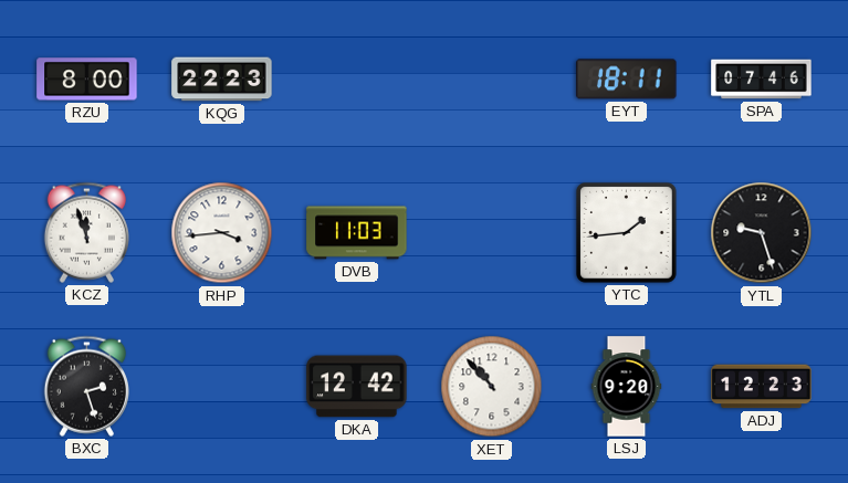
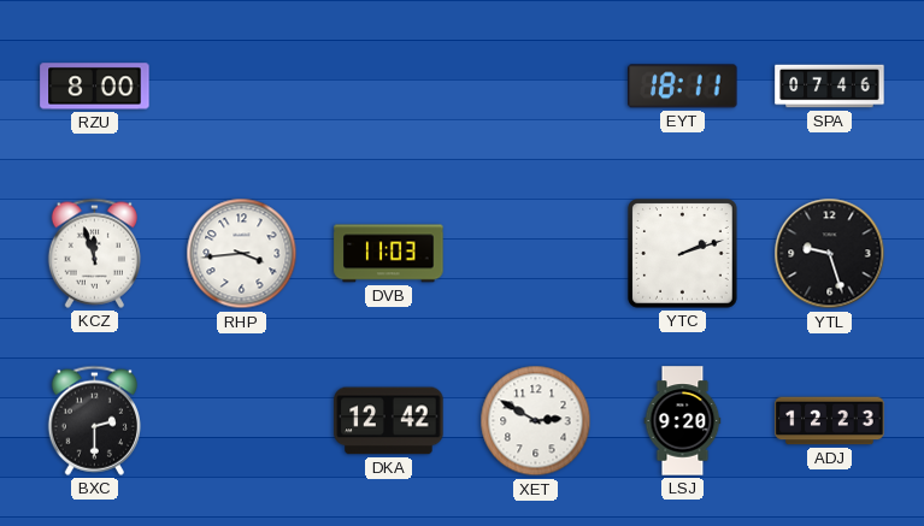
KQG: 22:23 -> none
YTC: 1:44 -> 2:12
BXC: 2:27 -> 2:30
XET: 10:53 -> 2:50
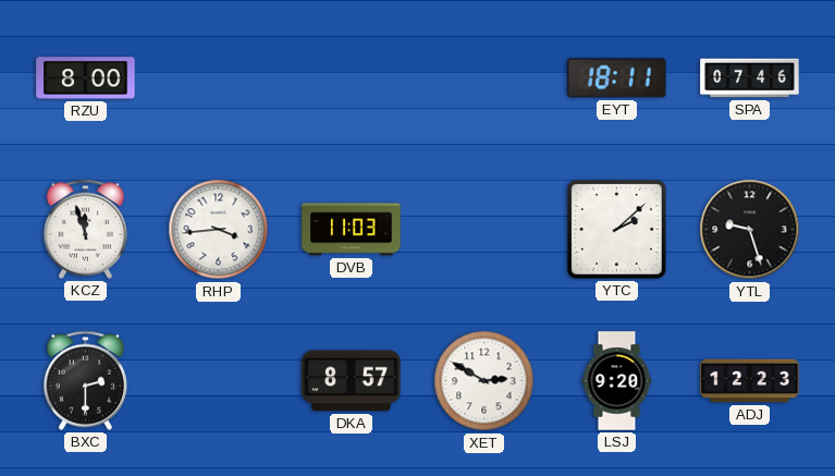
YTC: 2:12 -> 2:08
DKA: 12:42 -> 8:57
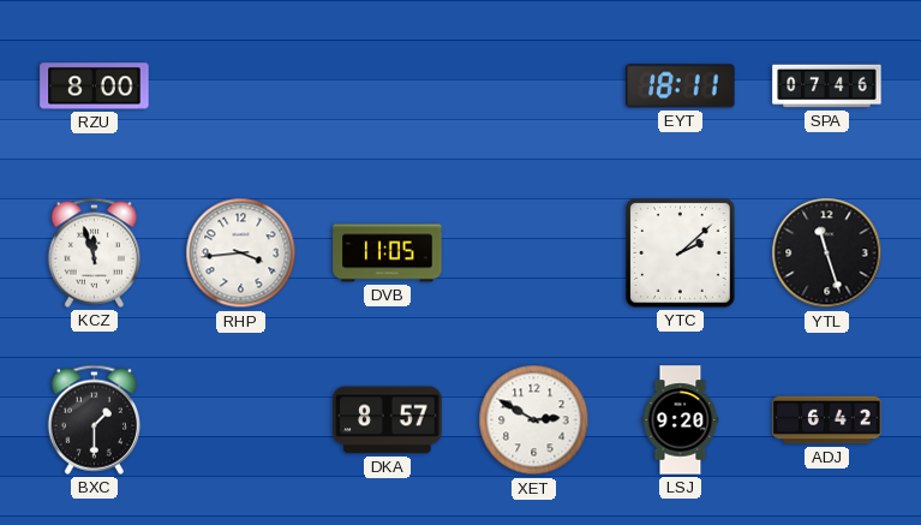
DVB: 11:03 -> 11:05
YTL: 9:27 -> 11:27
BXC: 2:30 -> 1:30
ADJ: 12:23 -> 6:42
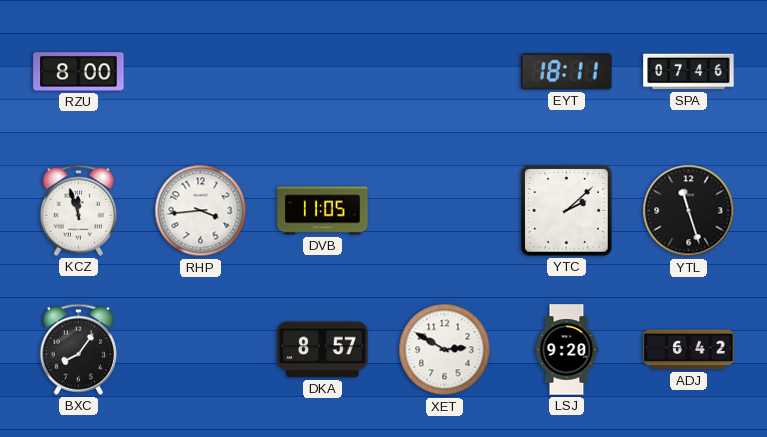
BXC: 1:30 -> 8:06
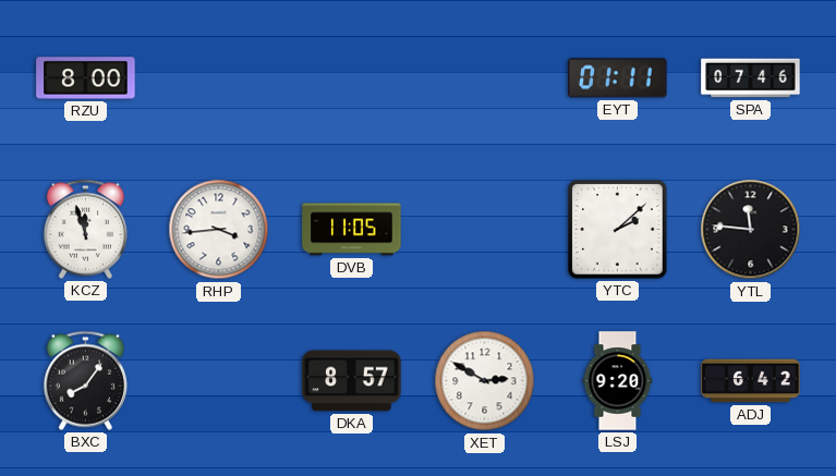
EYT: 18:11 -> 01:11
YTL: 11:27 -> 11:46
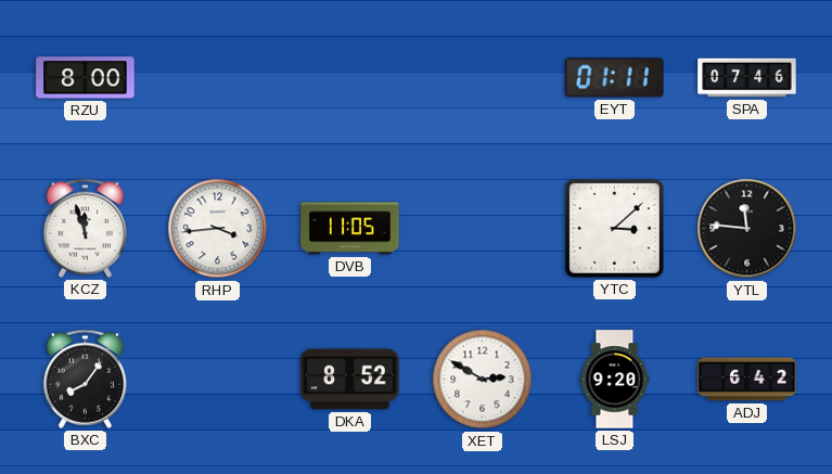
YTC: 2:08 -> 3:08
DKA: 8:57 -> 8:52
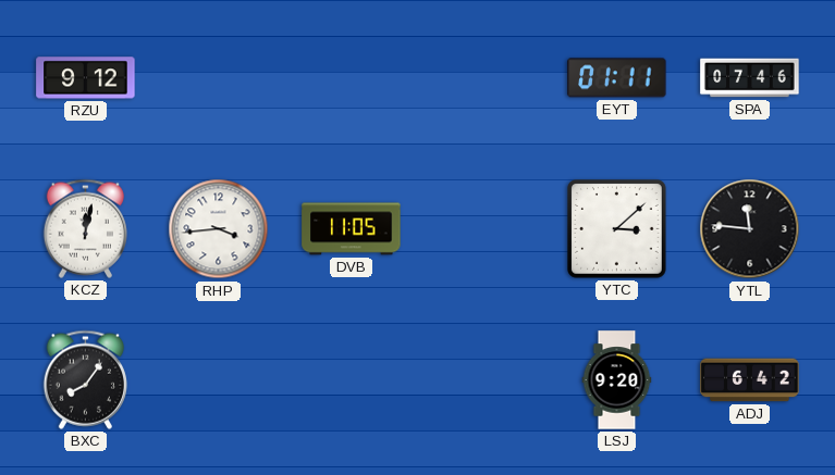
RZU: 8:00 -> 9:12
KCZ: 11:57 -> 12:02
DKA: 8:52 -> none
XET: 2:50 -> none
